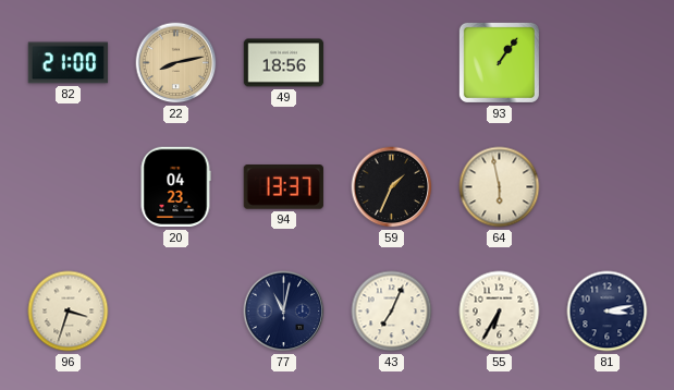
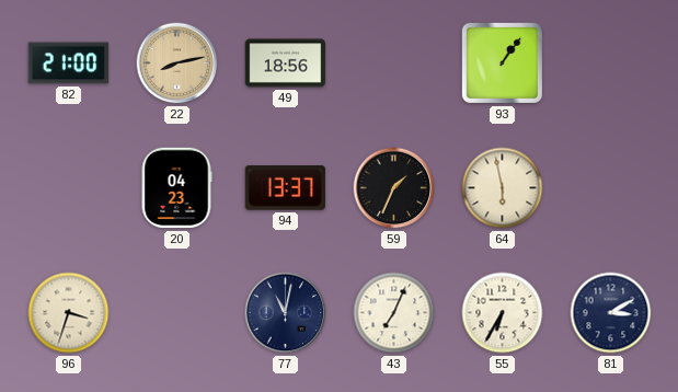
81: 3:13 -> 3:10
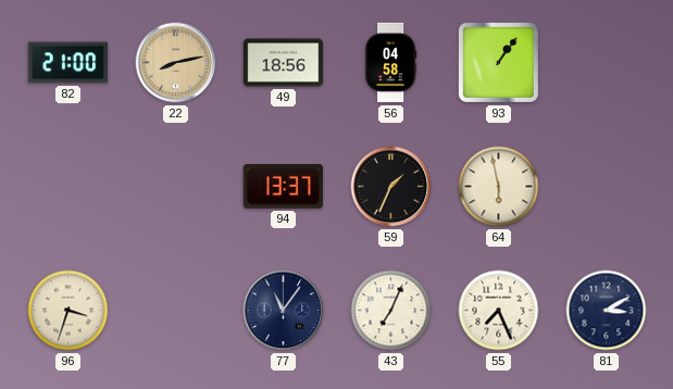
56: none -> 04:58
20: 04:23 -> none
77: 11:02 -> 11:06
55: 6:35 -> 7:26
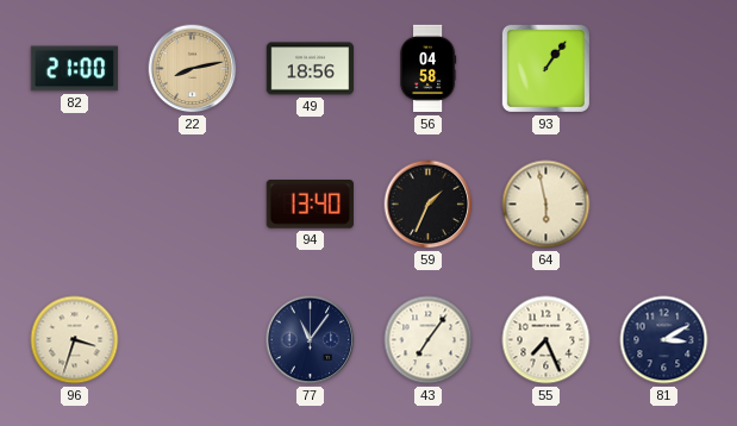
94: 13:37 -> 13:40
43: 7:04 -> 7:06
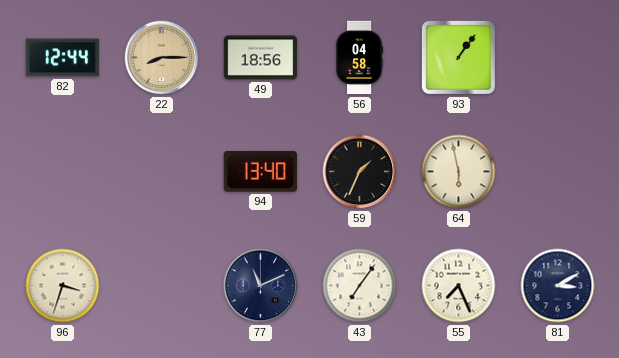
82: 21:00 -> 12:44
22: 8:13 -> 8:15
77: 11:06 -> 11:11
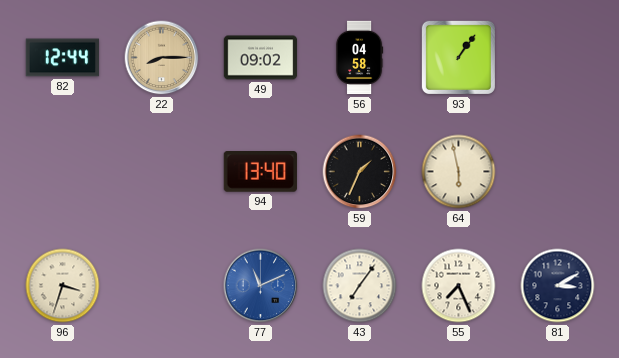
49: 18:56 -> 09:02
77 dial: navy -> blue
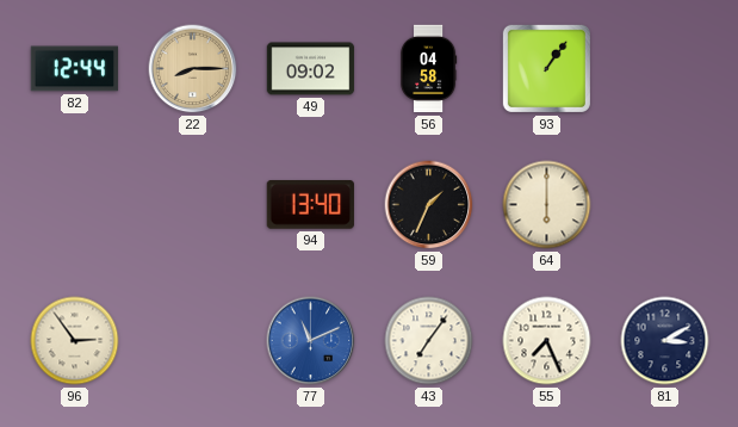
64: 5:58 -> 6:00
96: 3:33 -> 2:54
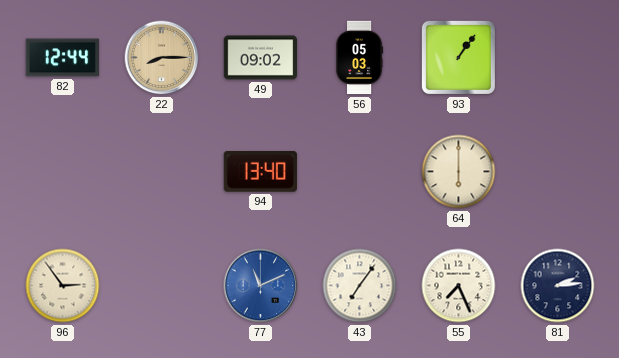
56: 04:58 -> 05:03
59: 1:34 -> none
81: 3:10 -> 2:14
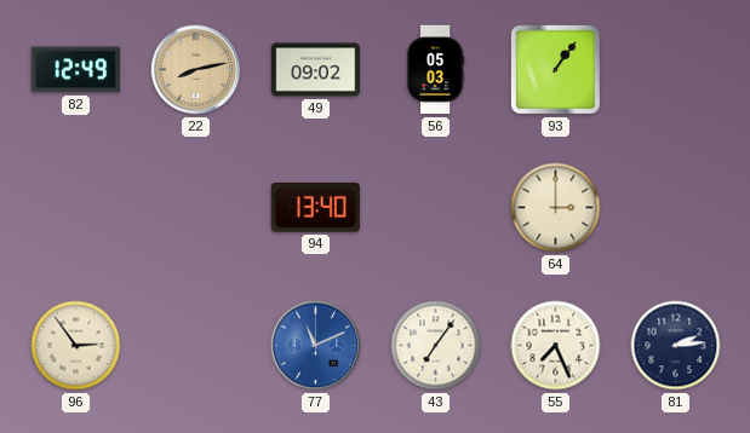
82: 12:44 -> 12:49
22: 8:15 -> 8:13
64: 6:00 -> 3:00
